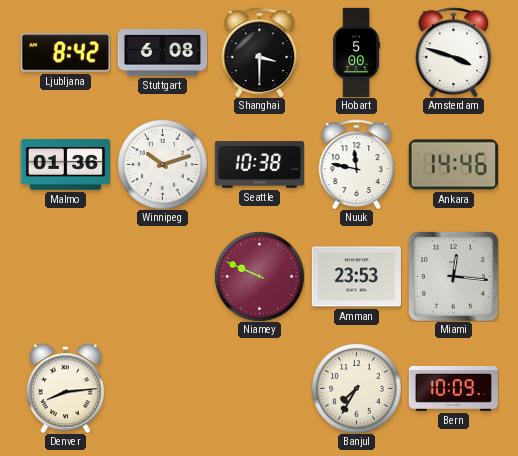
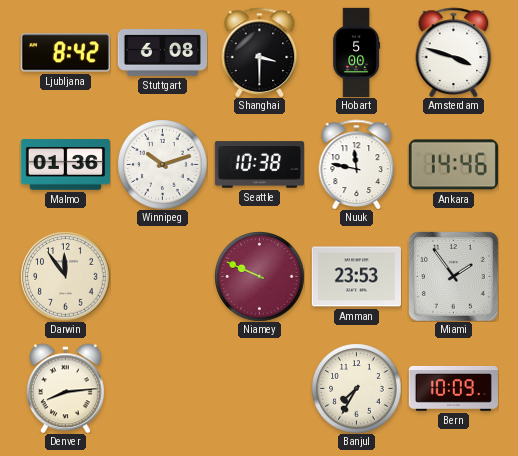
Darwin: none -> 11:54
Miami: 12:16 -> 1:54
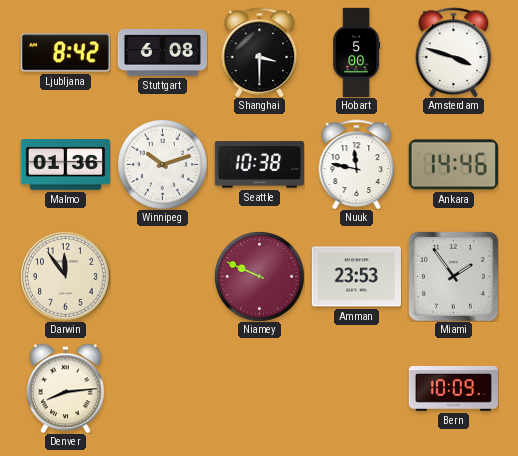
Banjul: 7:35 -> none
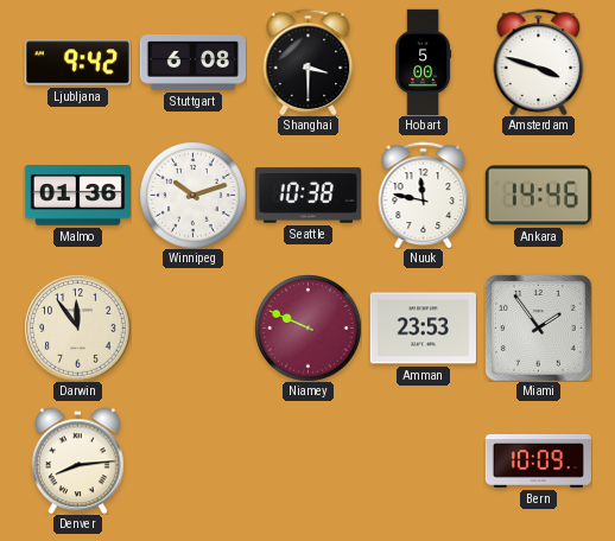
Ljubljana: 8:42 -> 9:42
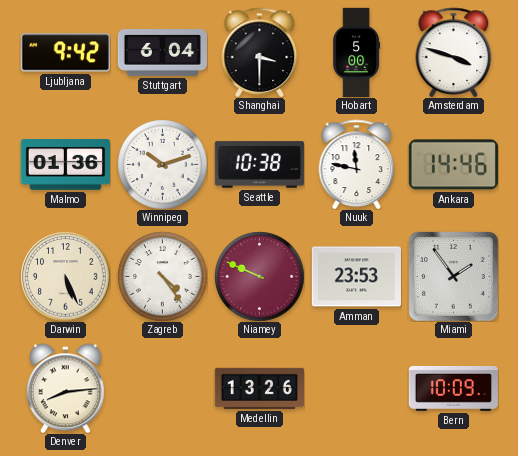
Stuttgart: 6:08 -> 6:04
Darwin: 11:54 -> 5:26
Zagreb: none -> 4:24
Medellin: none -> 13:26
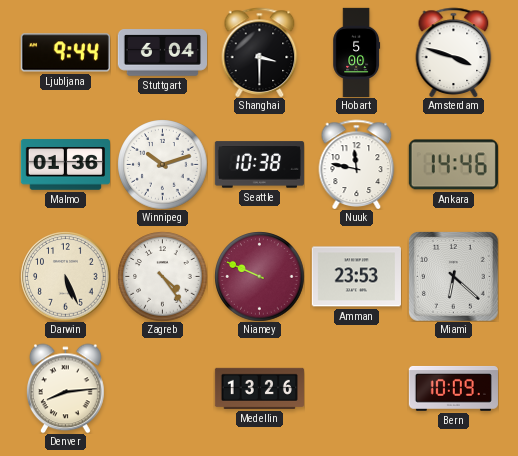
Ljubljana: 9:42 -> 9:44
Miami: 1:54 -> 6:22
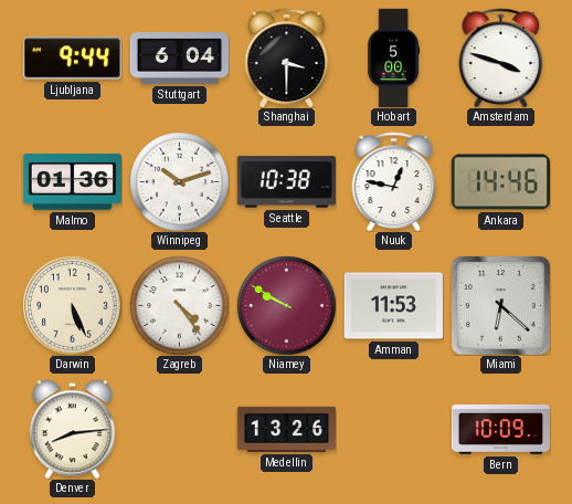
Nuuk: 11:47 -> 12:47
Niamey: 9:49 -> 9:50
Amman: 23:53 -> 11:53
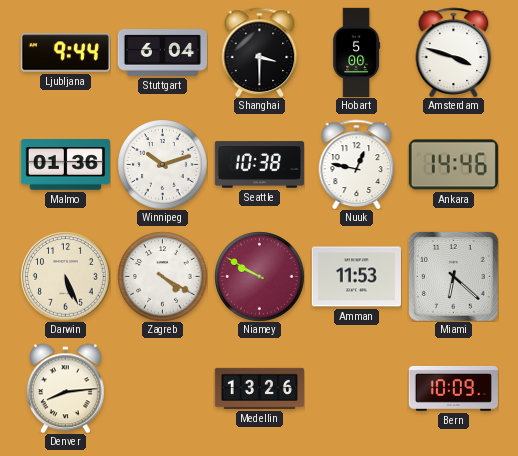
Zagreb: 4:24 -> 4:20
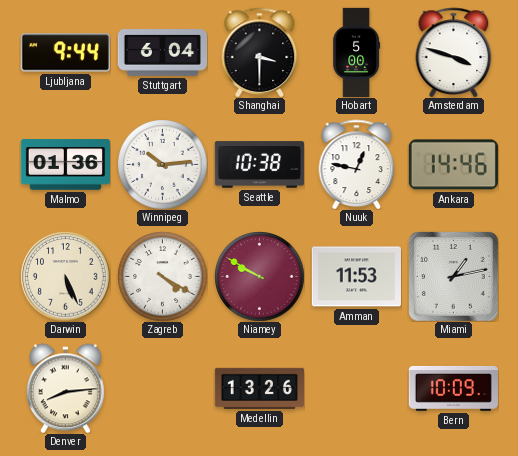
Winnipeg: 10:12 -> 10:14
Miami: 6:22 -> 1:13
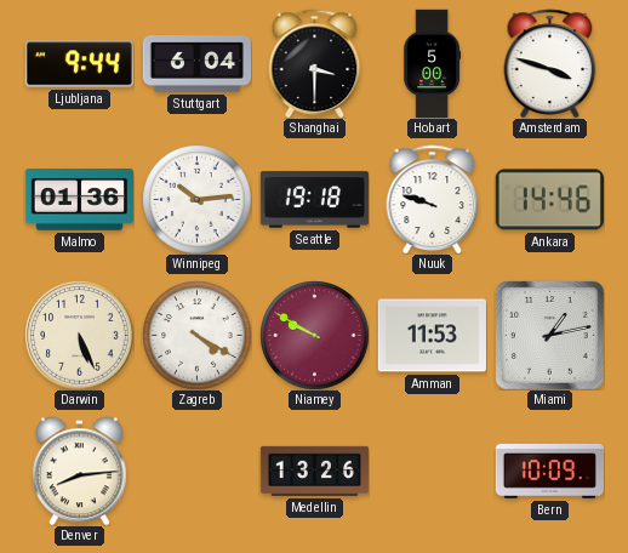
Seattle: 10:38 -> 19:18
Nuuk: 12:47 -> 9:48
